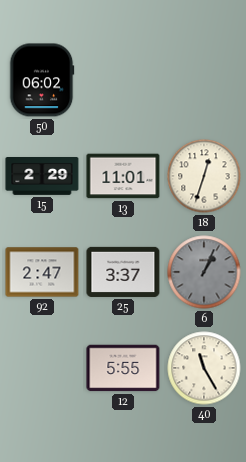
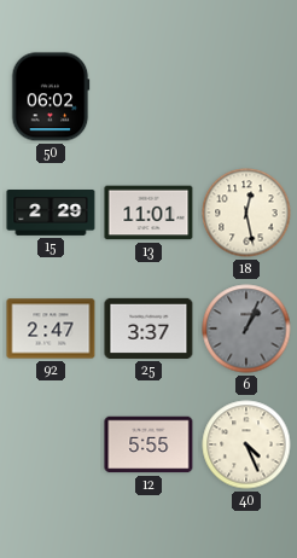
18: 12:33 -> 12:28
40: 11:25 -> 4:26
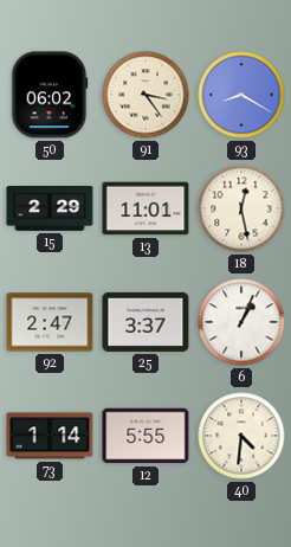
91: none -> 3:24
93: none -> 8:20
6 dial: grey -> white
73: none -> 1:14
40: 4:26 -> 4:31
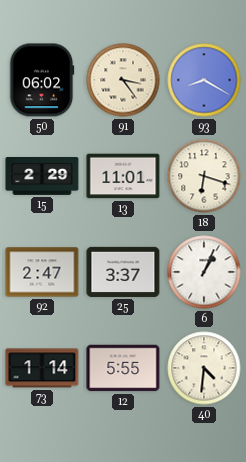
18: 12:28 -> 6:18
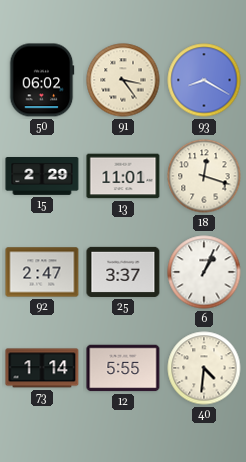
18: 6:18 -> 12:18
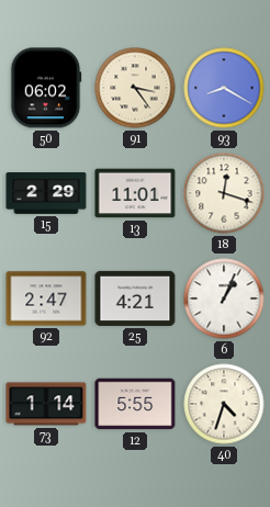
25: 3:37 -> 4:21
40: 4:31 -> 4:33
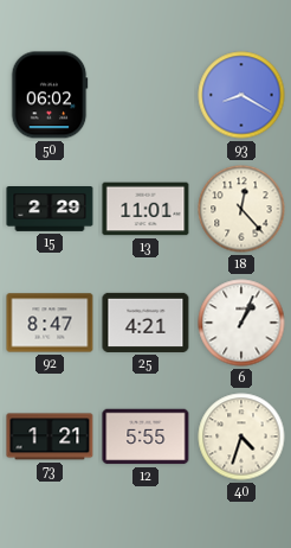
91: 3:24 -> none
18: 12:18 -> 12:23
92: 2:47 -> 8:47
73: 1:14 -> 1:21
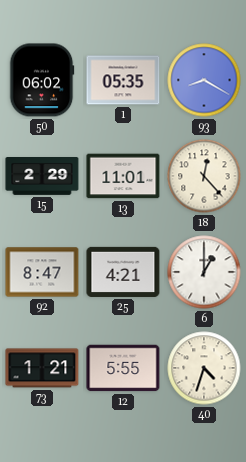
1: none -> 05:35
6: 1:04 -> 1:00
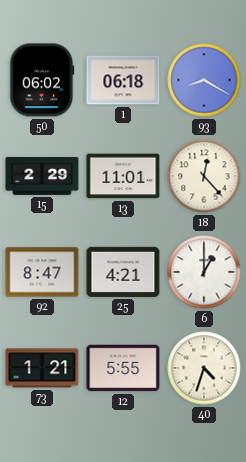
1: 05:35 -> 06:18
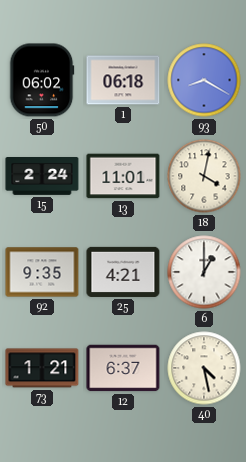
15: 2:29 -> 2:24
18: 12:23 -> 4:02
92: 8:47 -> 9:35
12: 5:55 -> 6:37
40: 4:33 -> 4:28
